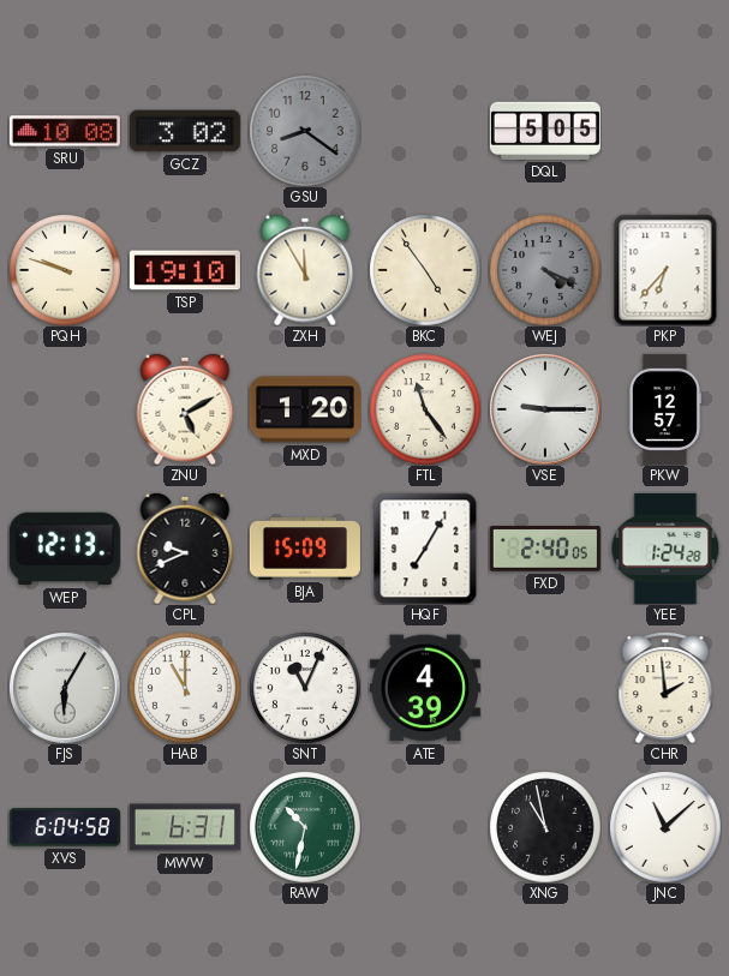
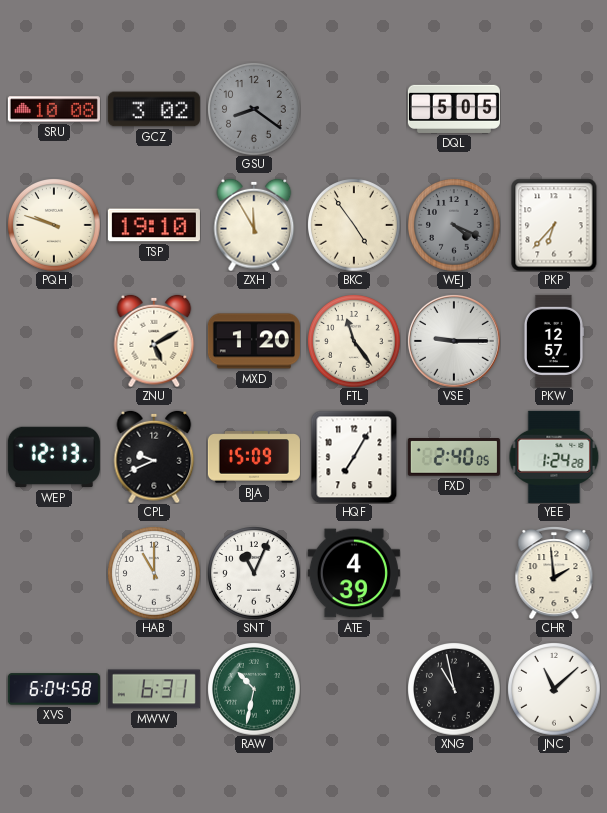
FJS: 6:05 -> none
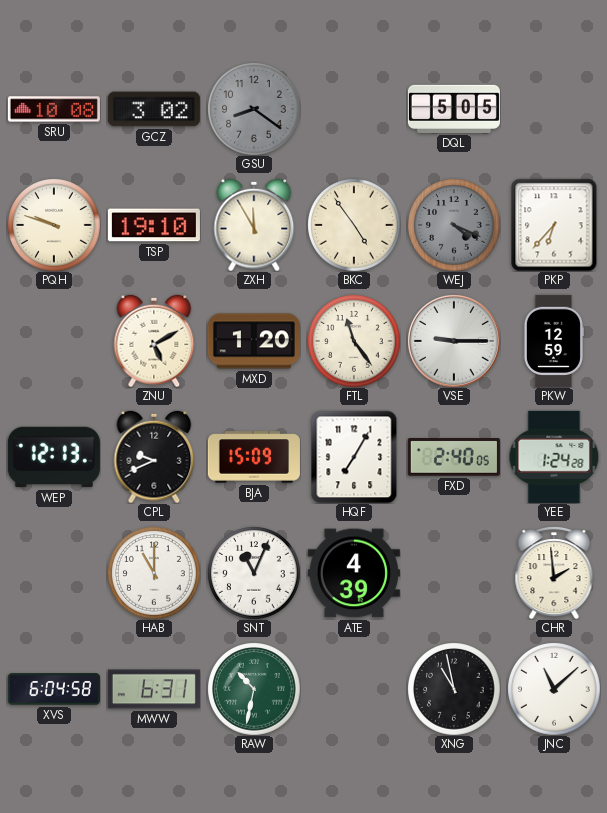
PKW: 12:57 -> 12:59
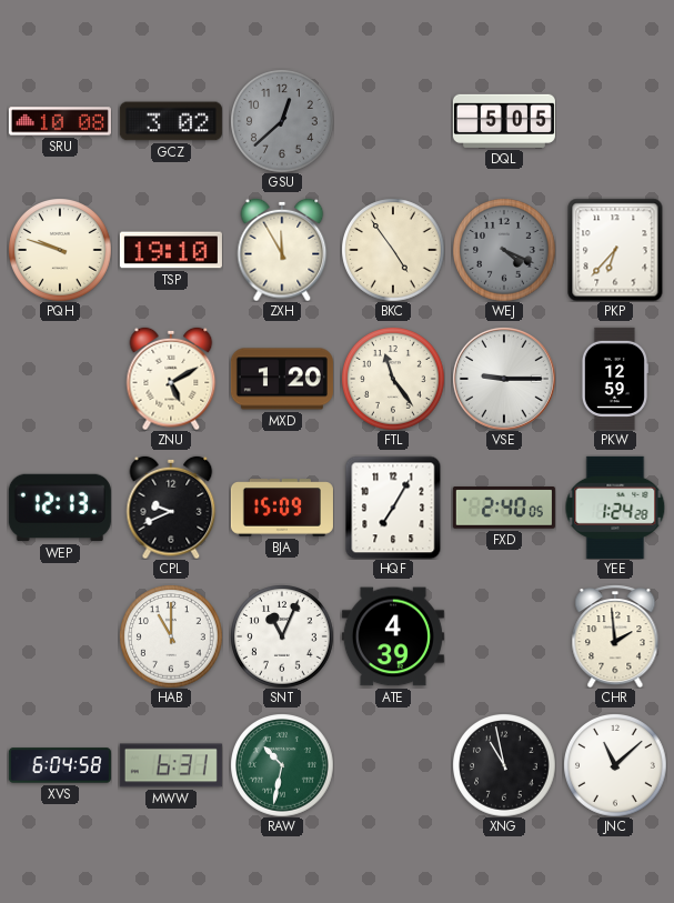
GSU: 8:21 -> 12:38
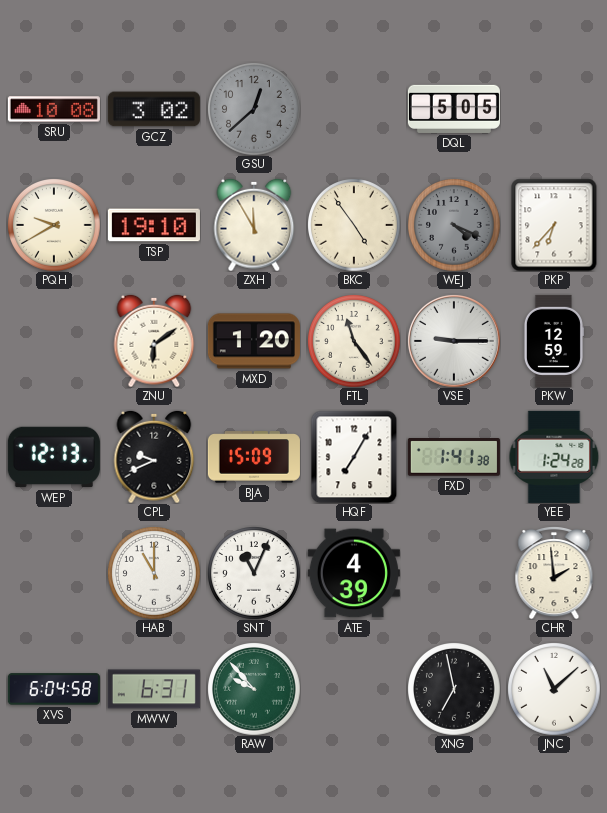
PQH: 9:48 -> 9:40
ZNU: 5:10 -> 6:09
FXD: 2:40 -> 1:41
RAW: 10:32 -> 9:53
XNG: 10:58 -> 6:58
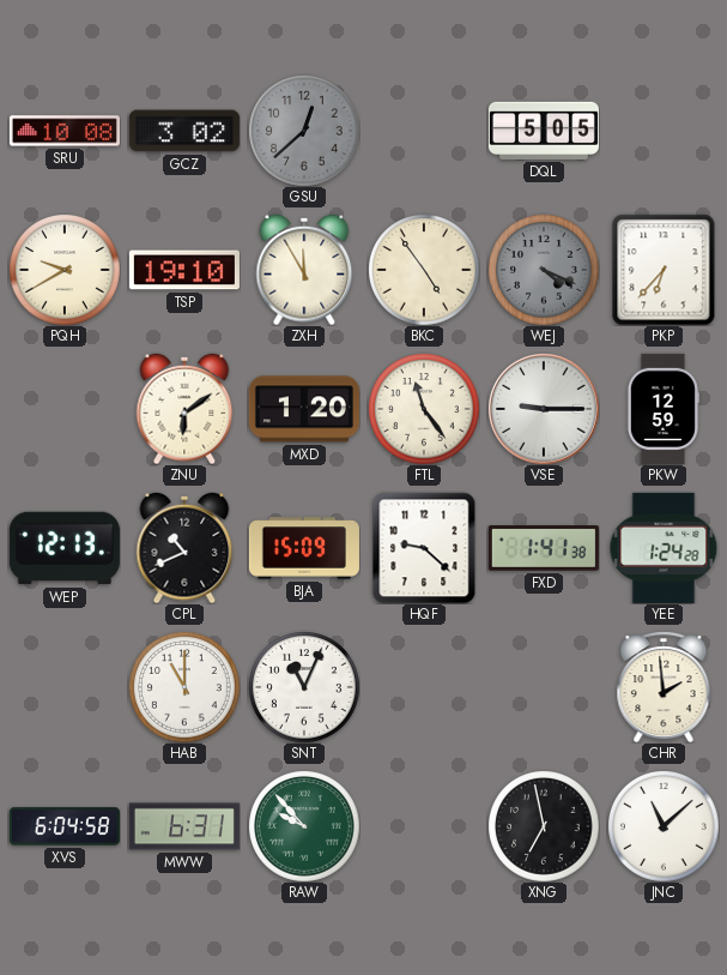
CPL: 9:41 -> 10:41
HQF: 7:05 -> 9:22
ATE: 4:39 -> none
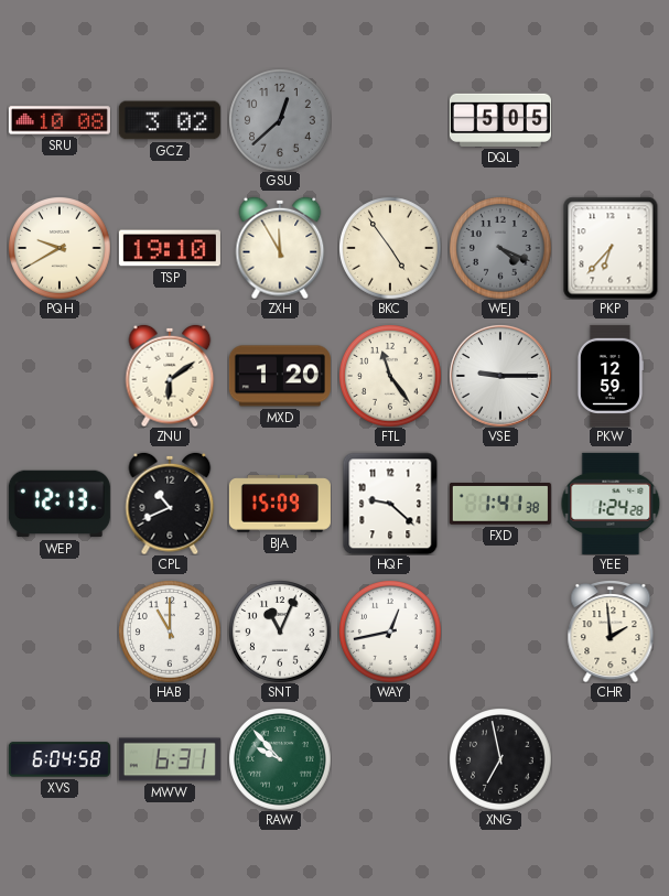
WAY: none -> 12:43
JNC: 11:08 -> none
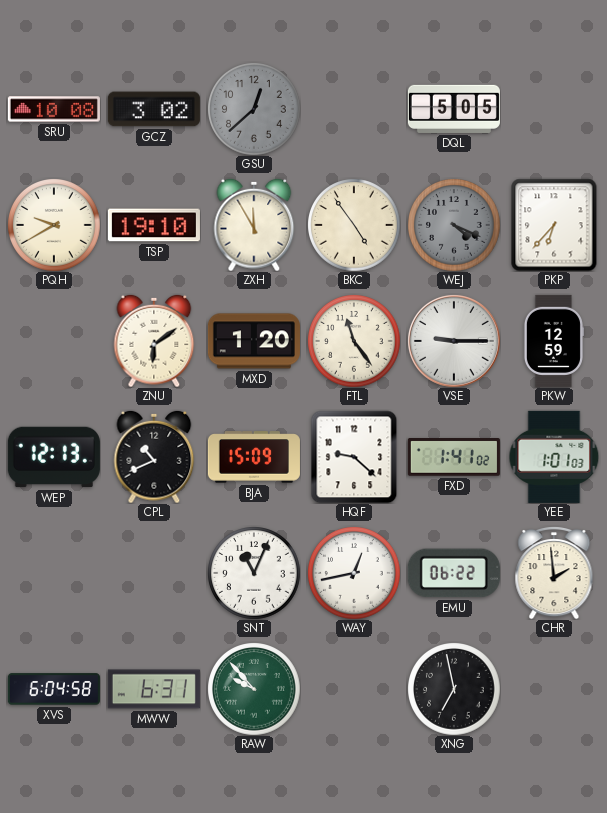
FXD: 1:41:38 -> 1:41:02
YEE: 1:24 -> 1:01
HAB: 11:00 -> none
EMU: none -> 06:22
